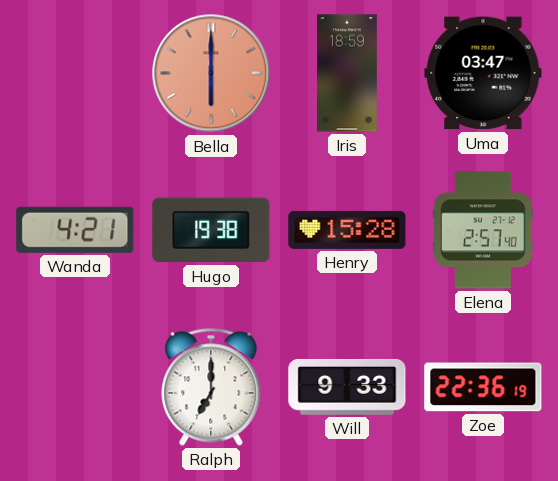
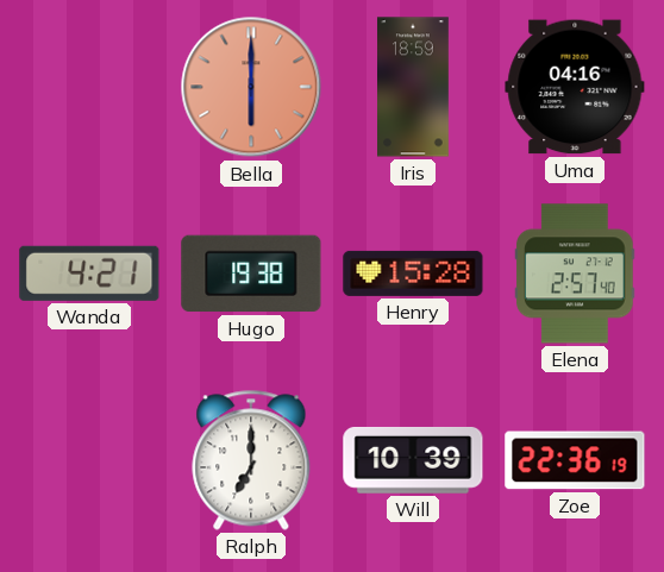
Uma: 03:47 -> 04:16
Will: 9:33 -> 10:39
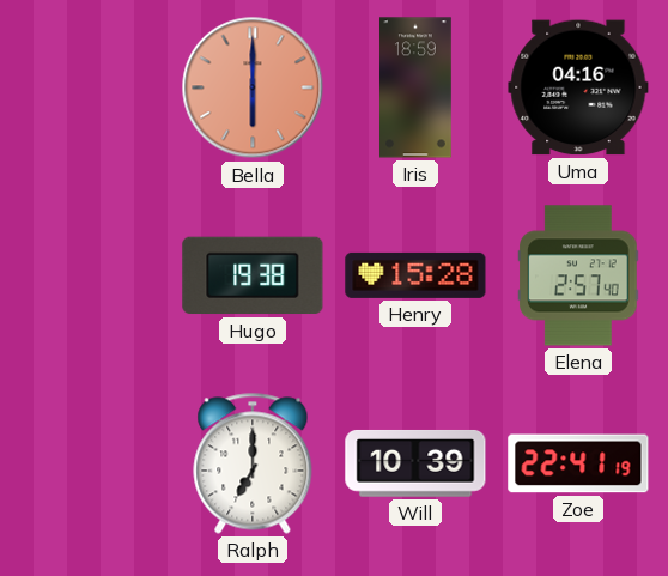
Wanda: 4:21 -> none
Zoe: 22:36 -> 22:41
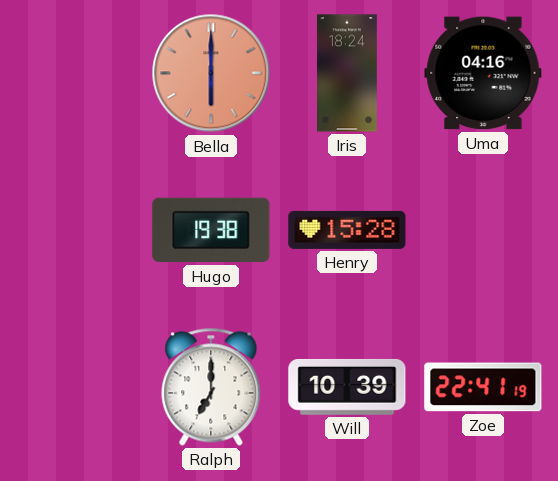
Iris: 18:59 -> 18:24
Elena: 2:57 -> none
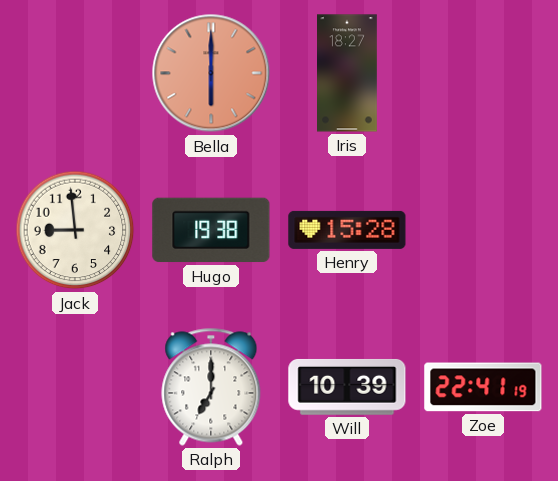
Iris: 18:24 -> 18:27
Uma: 04:16 -> none
Jack: none -> 8:59
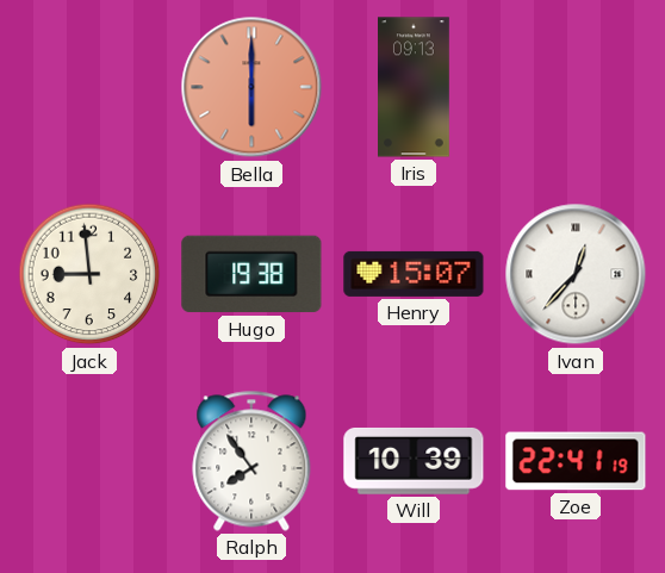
Iris: 18:27 -> 09:13
Henry: 15:28 -> 15:07
Ivan: none -> 12:37
Ralph: 7:00 -> 7:54
